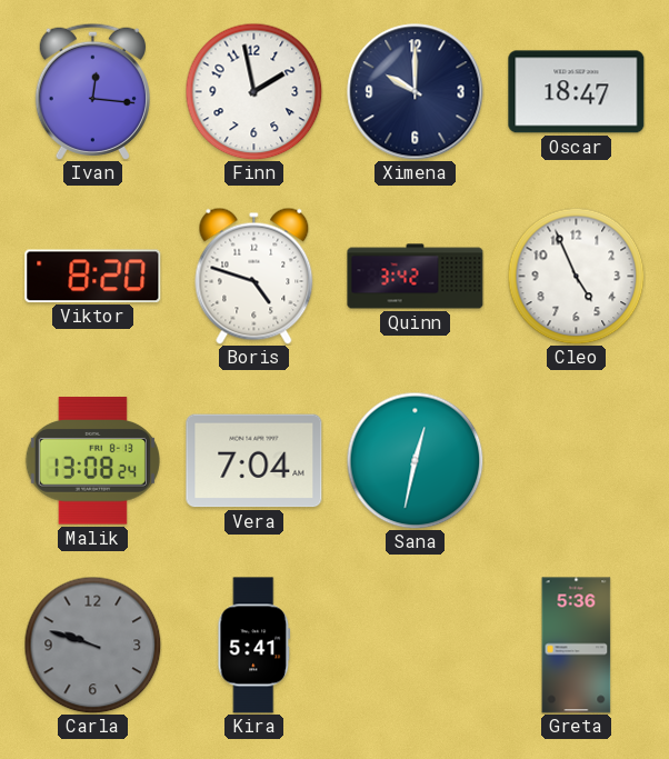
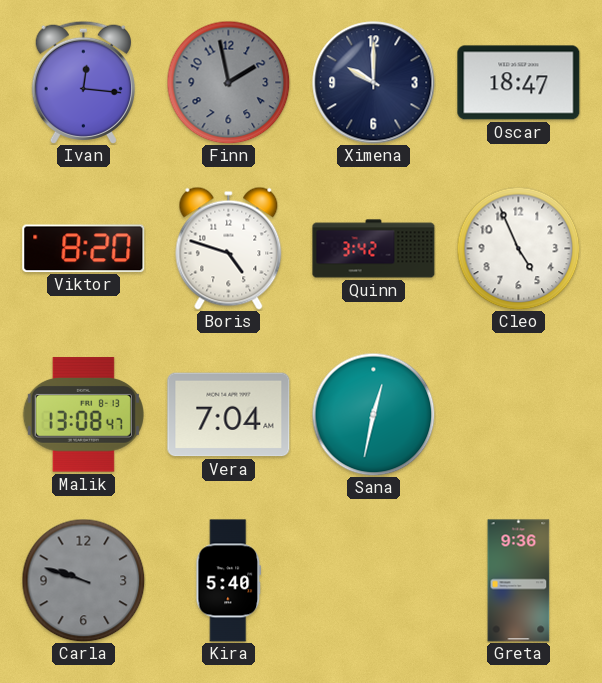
Finn dial: white -> grey
Malik: 13:08:24 -> 13:08:47
Kira: 5:41 -> 5:40
Greta: 5:36 -> 9:36
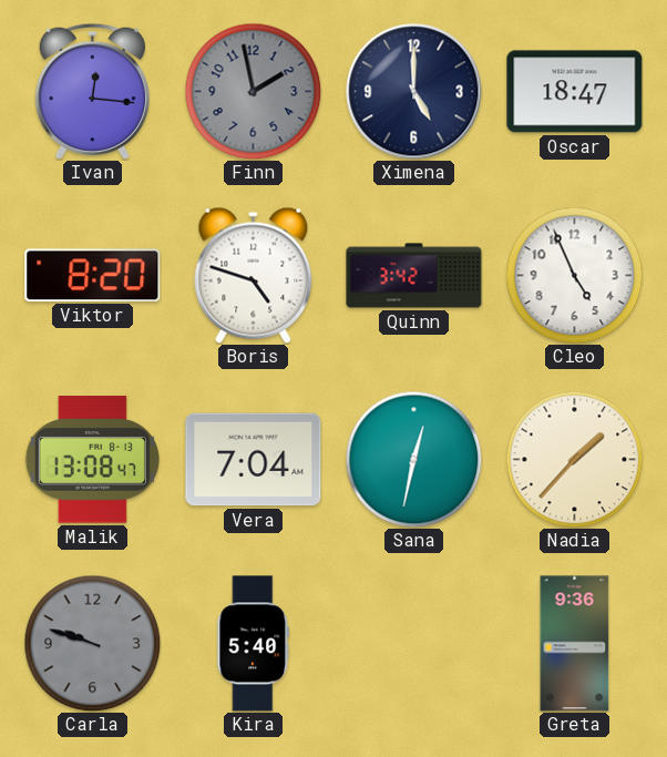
Ximena: 10:00 -> 5:00
Nadia: none -> 1:37
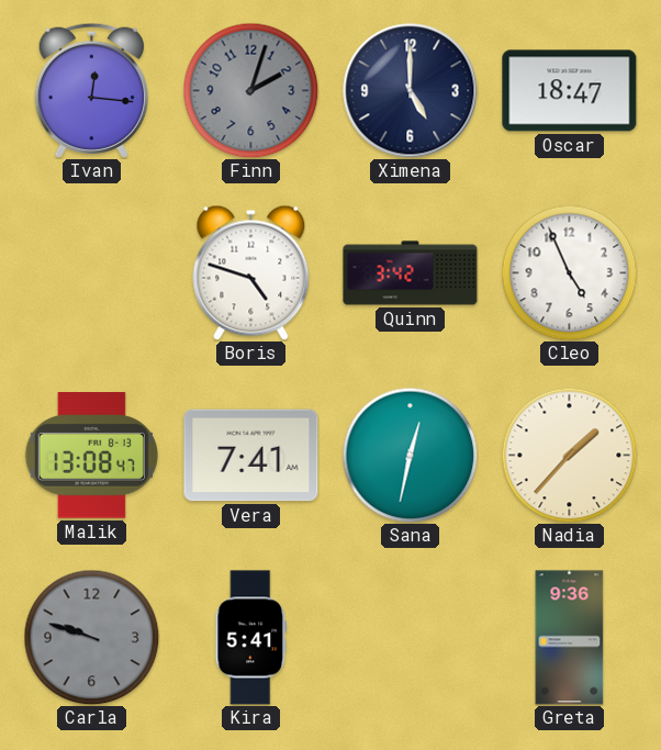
Finn: 1:58 -> 2:03
Viktor: 8:20 -> none
Vera: 7:04 -> 7:41
Kira: 5:40 -> 5:41
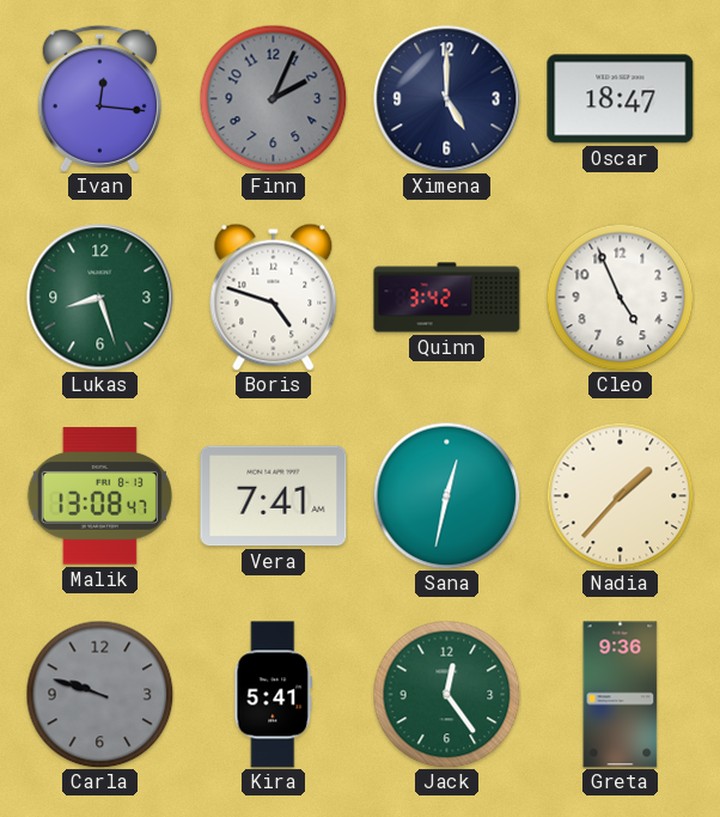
Finn: 2:03 -> 2:04
Lukas: none -> 8:27
Jack: none -> 12:24
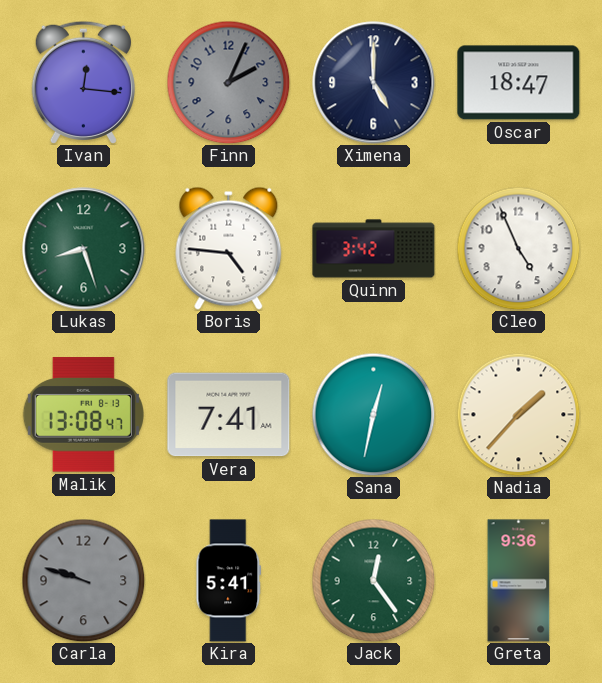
Boris: 4:48 -> 4:46
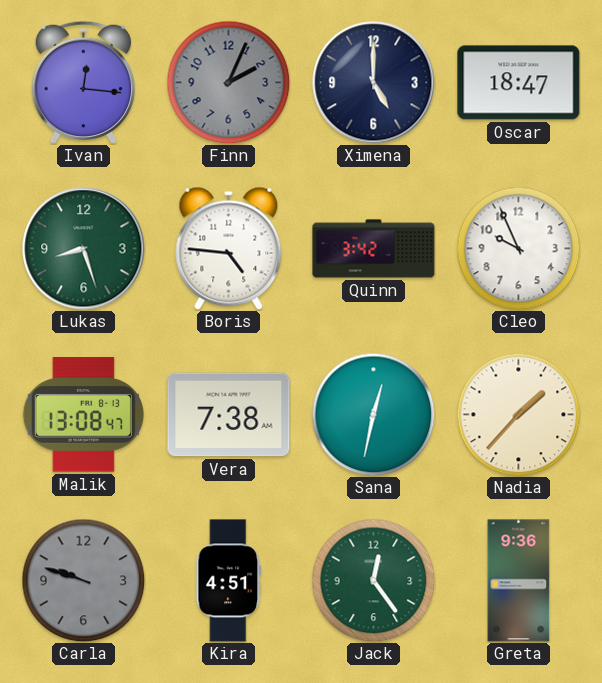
Cleo: 4:56 -> 9:56
Vera: 7:41 -> 7:38
Kira: 5:41 -> 4:51
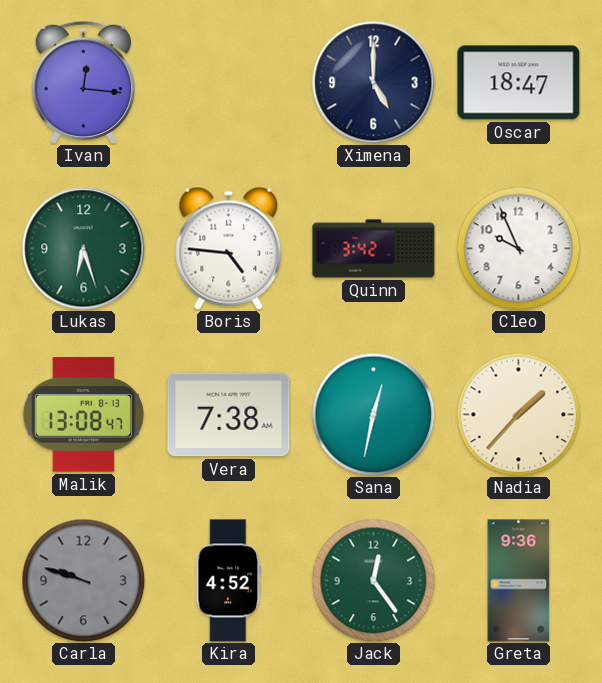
Finn: 2:04 -> none
Lukas: 8:27 -> 6:27
Kira: 4:51 -> 4:52
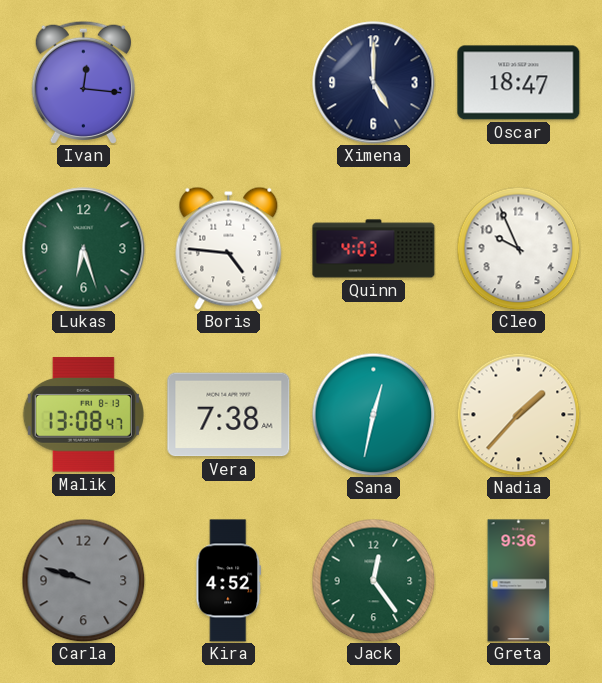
Quinn: 3:42 -> 4:03
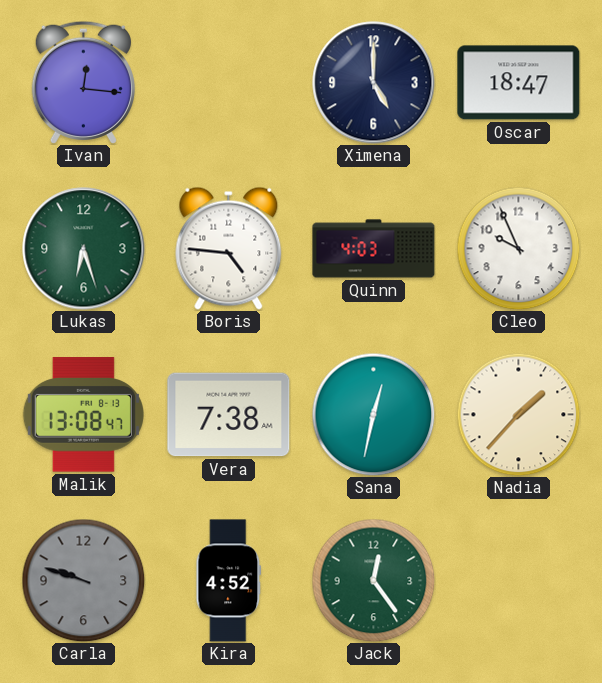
Greta: 9:36 -> none
